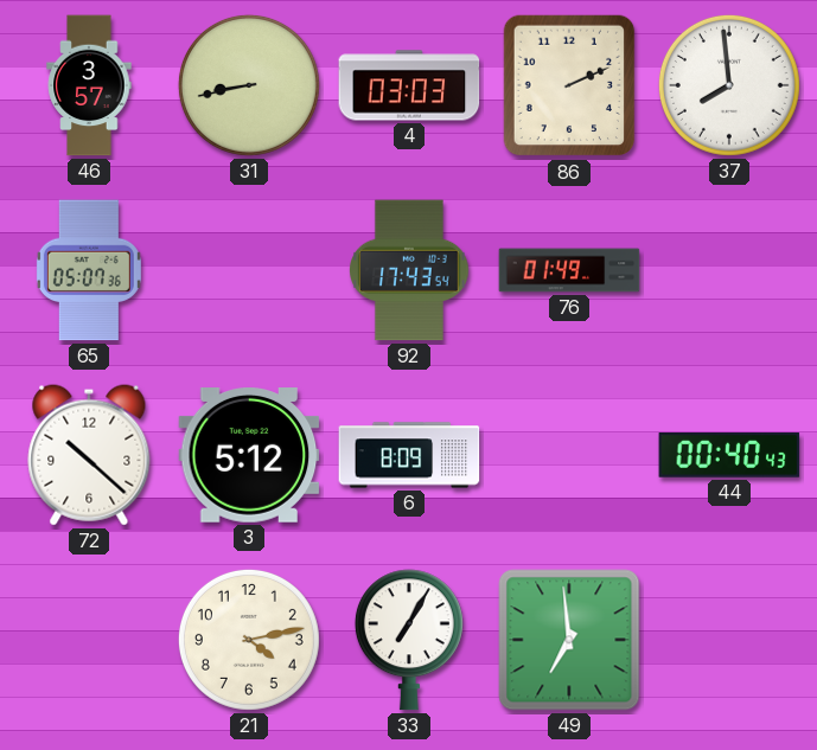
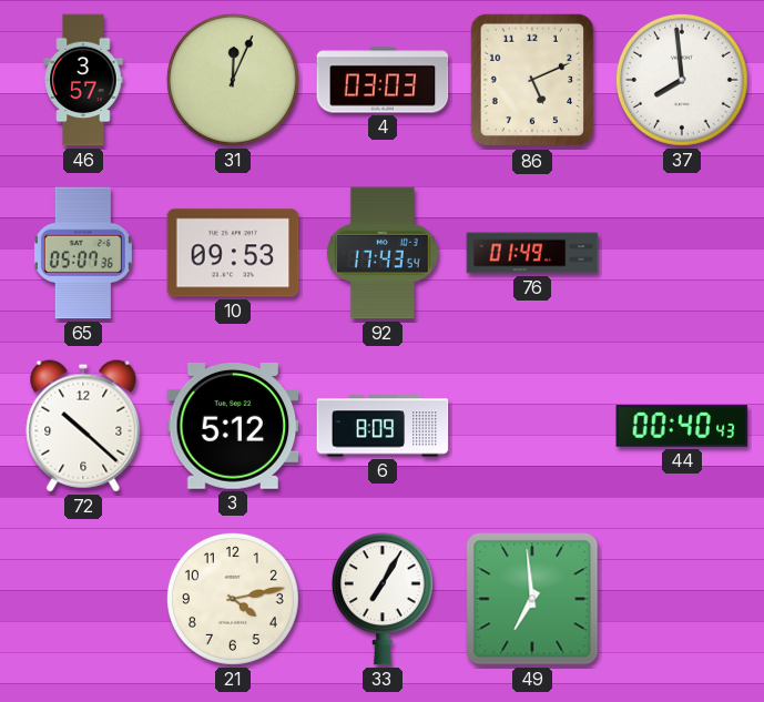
31: 8:43 -> 12:04
86: 2:11 -> 5:11
10: none -> 09:53
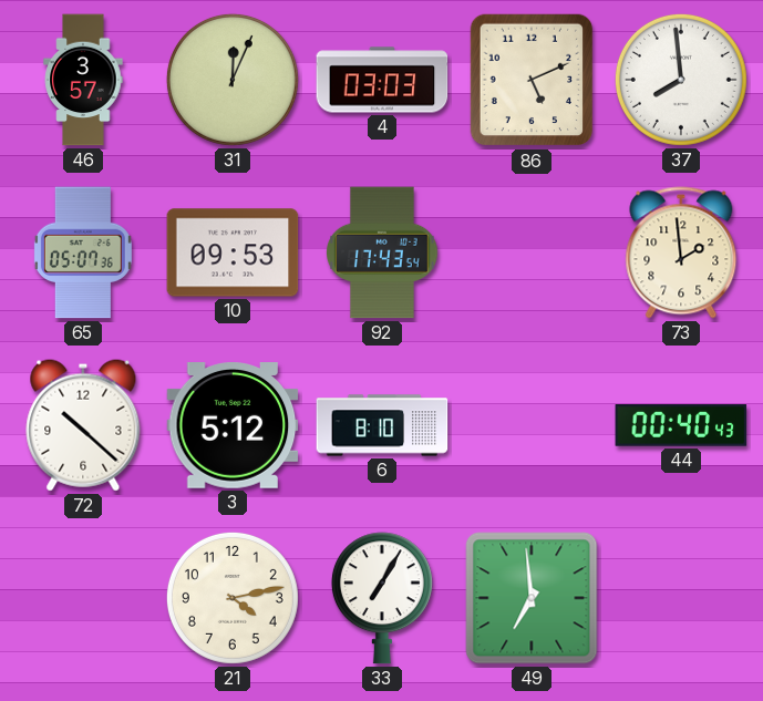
76: 01:49 -> none
73: none -> 1:59
6: 8:09 -> 8:10
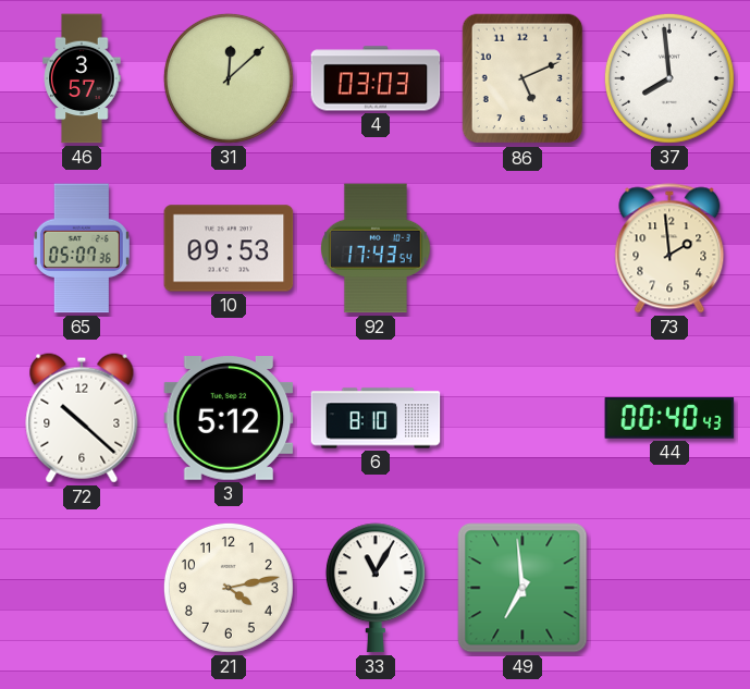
31: 12:04 -> 12:08
33: 7:05 -> 11:05
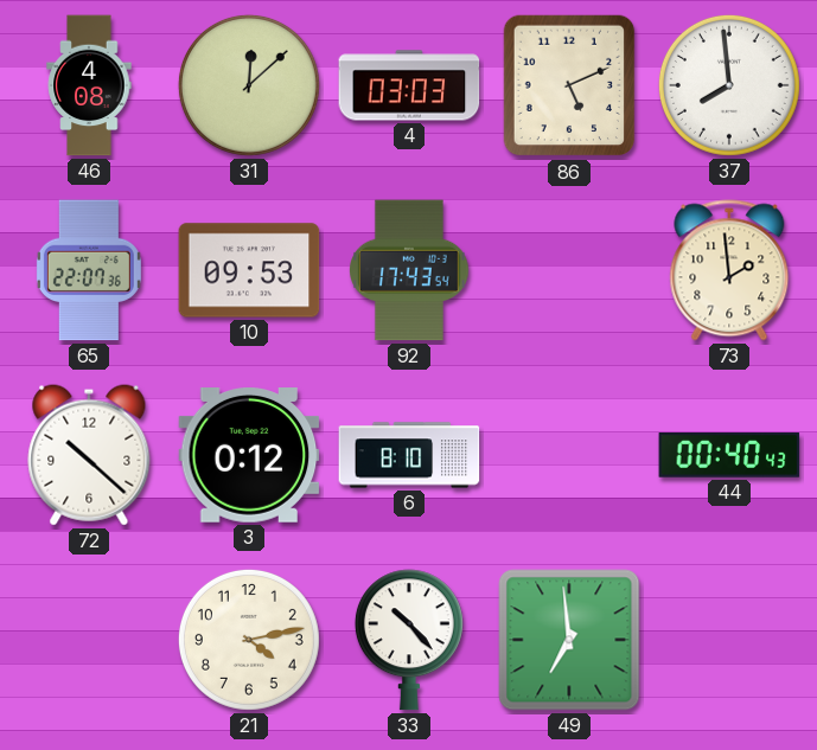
46: 3:57 -> 4:08
65: 05:07 -> 22:07
3: 5:12 -> 0:12
33: 11:05 -> 10:23
